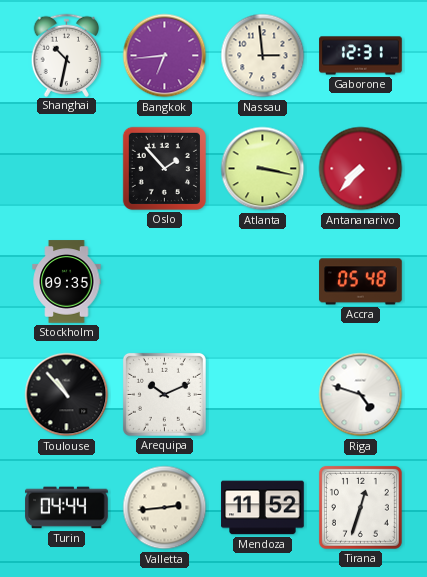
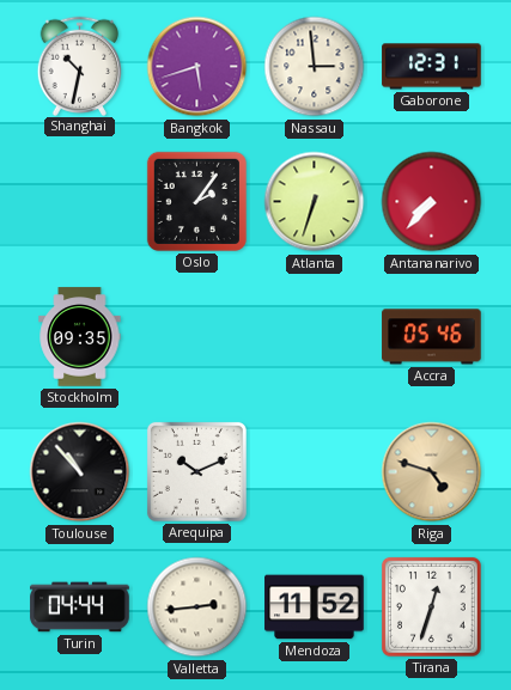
Bangkok: 6:44 -> 5:42
Oslo: 1:53 -> 2:06
Atlanta: 3:17 -> 6:33
Accra: 05:48 -> 05:46
Riga dial: white -> champagne
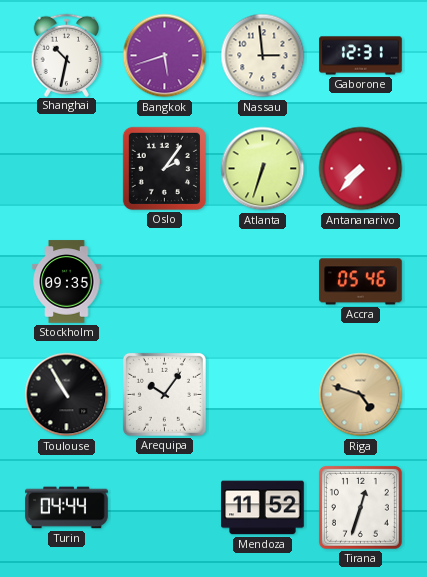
Toulouse: 10:53 -> 10:55
Arequipa: 10:11 -> 10:06
Valletta: 2:44 -> none
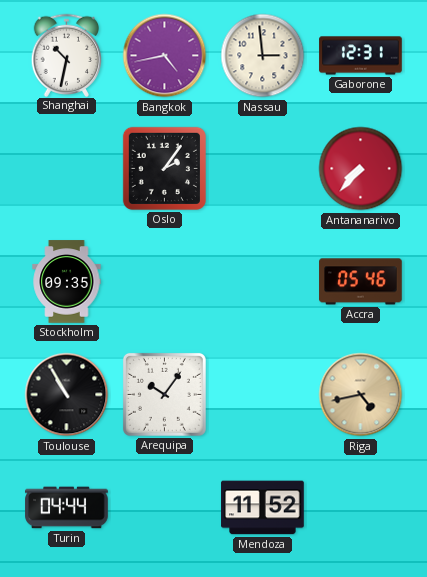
Bangkok: 5:42 -> 4:43
Atlanta: 6:33 -> none
Riga: 4:48 -> 4:43
Tirana: 12:33 -> none
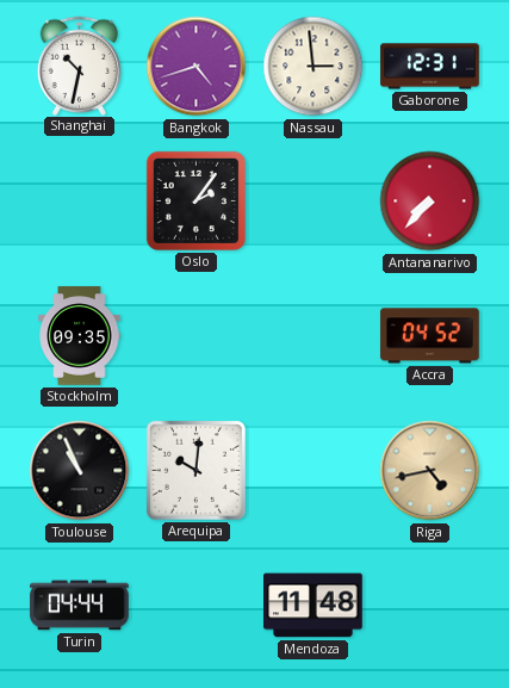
Bangkok: 4:43 -> 4:42
Accra: 05:46 -> 04:52
Toulouse: 10:55 -> 10:56
Arequipa: 10:06 -> 10:01
Mendoza: 11:52 -> 11:48
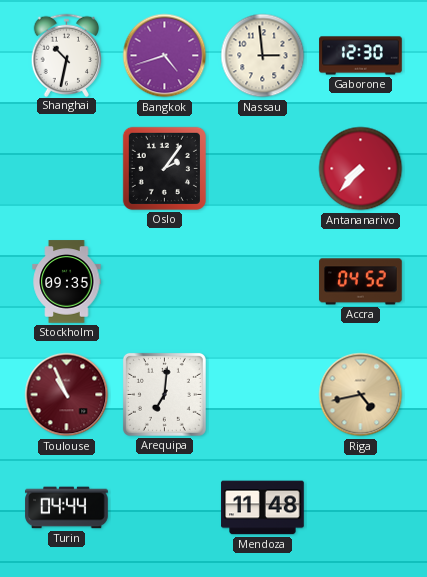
Gaborone: 12:31 -> 12:30
Toulouse dial: black -> burgundy
Arequipa: 10:01 -> 7:01
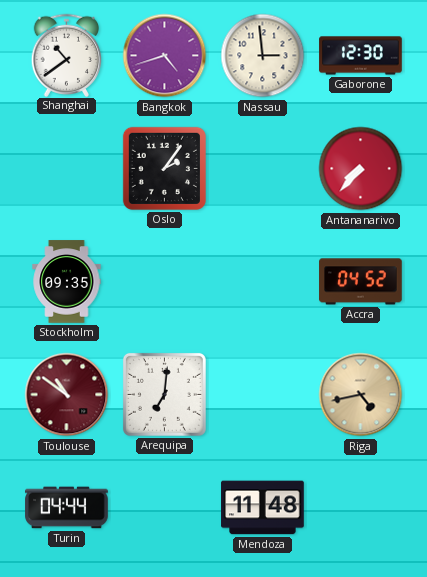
Shanghai: 10:32 -> 10:39
Toulouse: 10:56 -> 10:51
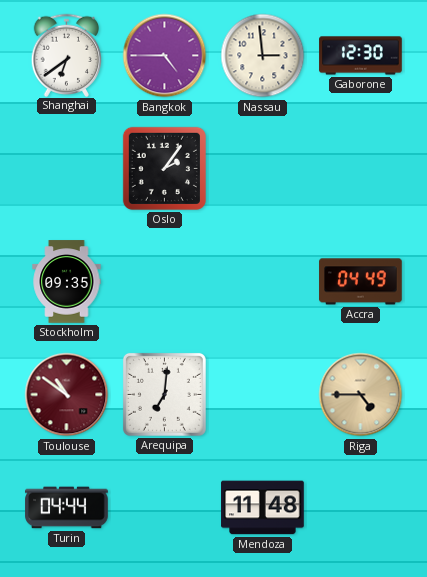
Shanghai: 10:39 -> 6:39
Bangkok: 4:42 -> 4:45
Antananarivo: 7:37 -> none
Accra: 04:52 -> 04:49
Riga: 4:43 -> 4:45
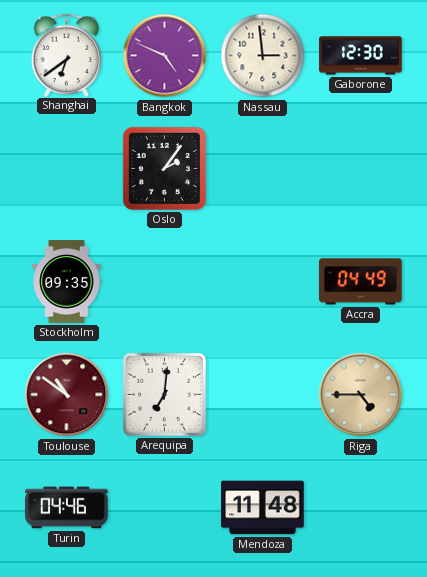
Bangkok: 4:45 -> 4:49
Turin: 04:44 -> 04:46
